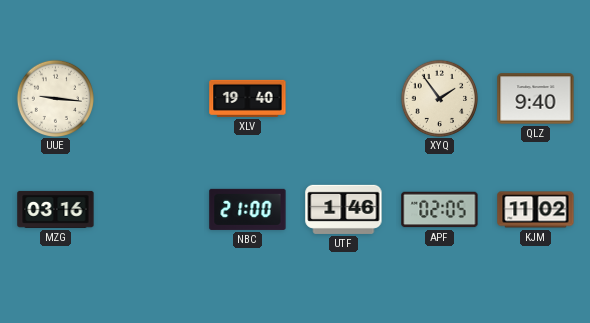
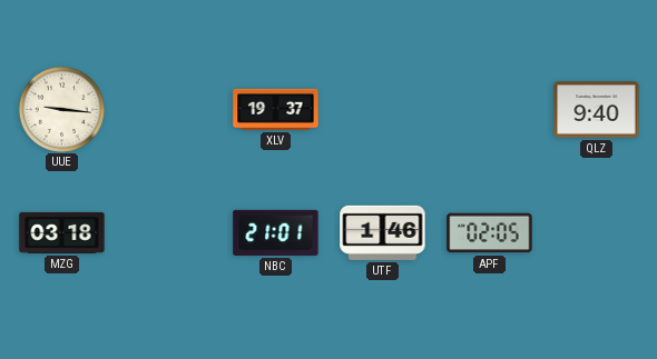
XLV: 19:40 -> 19:37
XYQ: 1:54 -> none
MZG: 03:16 -> 03:18
NBC: 21:00 -> 21:01
KJM: 11:02 -> none
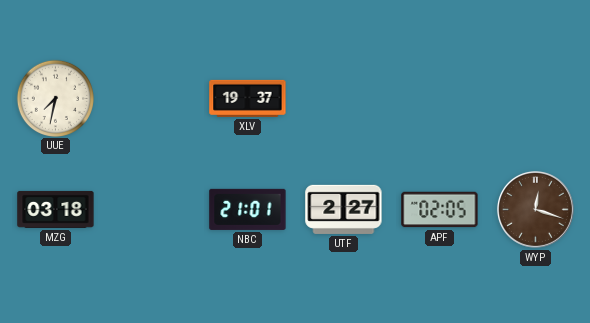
UUE: 9:16 -> 7:32
QLZ: 9:40 -> none
UTF: 1:46 -> 2:27
WYP: none -> 12:18
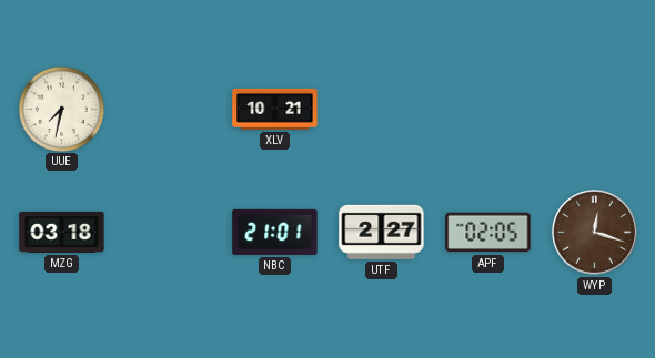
XLV: 19:37 -> 10:21
